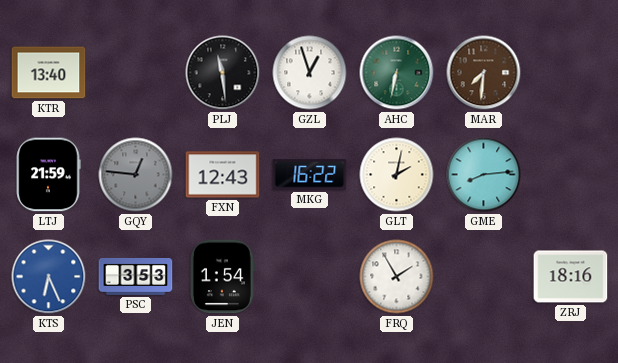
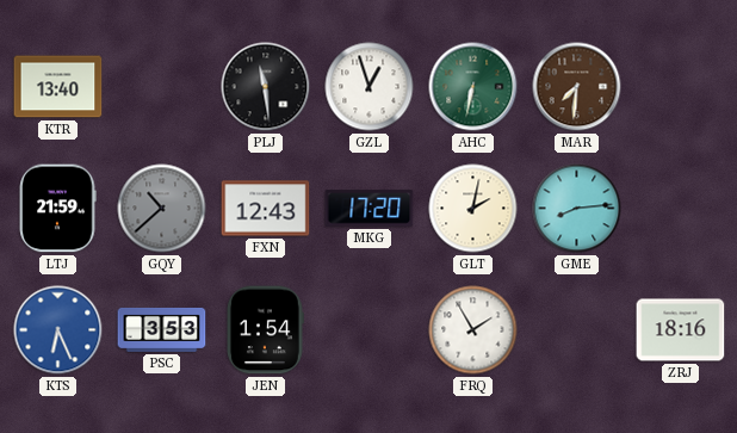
GQY: 12:46 -> 10:38
MKG: 16:22 -> 17:20
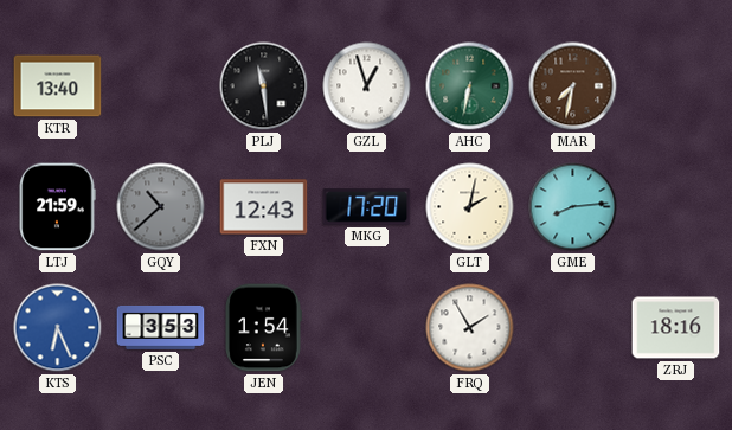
MAR: 7:31 -> 7:32
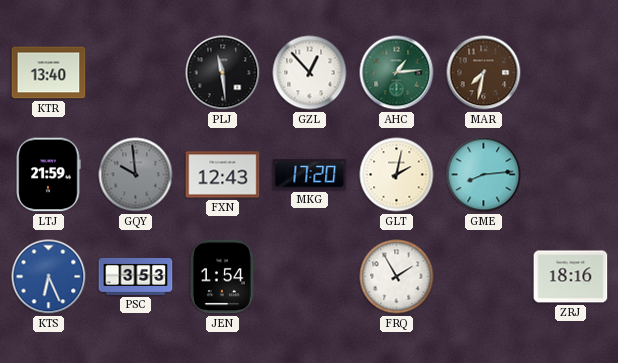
GZL: 12:57 -> 12:53
AHC: 6:32 -> 1:14
GQY: 10:38 -> 9:59
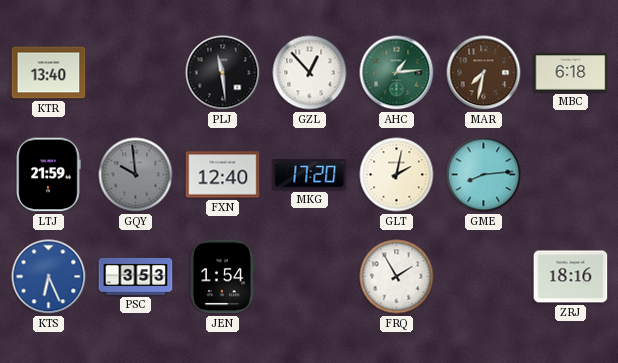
MBC: none -> 6:18
FXN: 12:43 -> 12:40
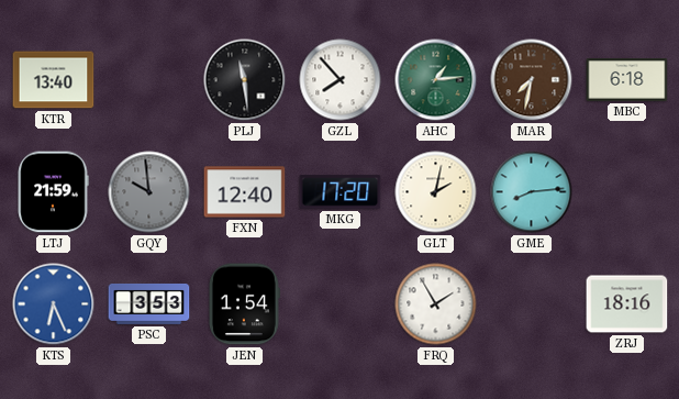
GZL: 12:53 -> 7:53
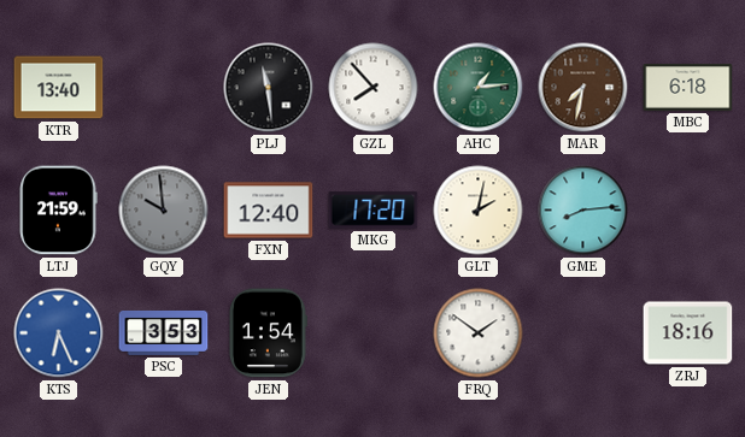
FRQ: 1:55 -> 1:51
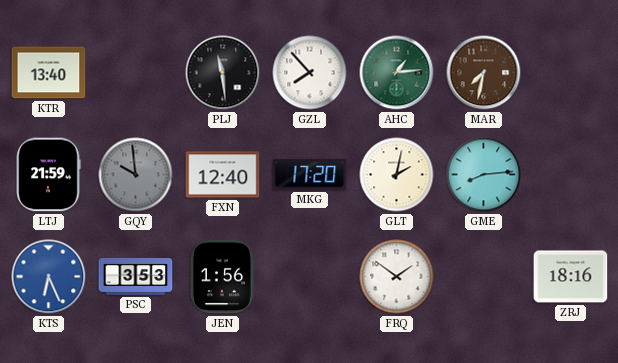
MBC: 6:18 -> none
JEN: 1:54 -> 1:56
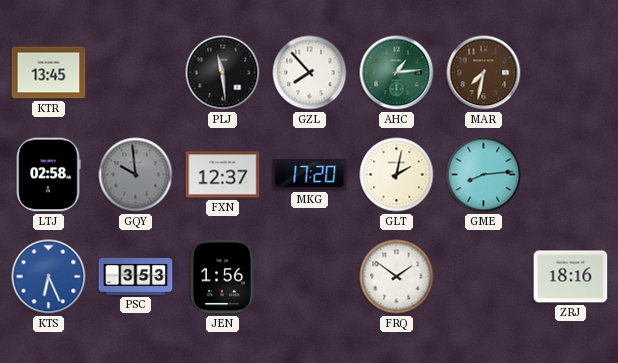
KTR: 13:40 -> 13:45
LTJ: 21:59 -> 02:58
FXN: 12:40 -> 12:37
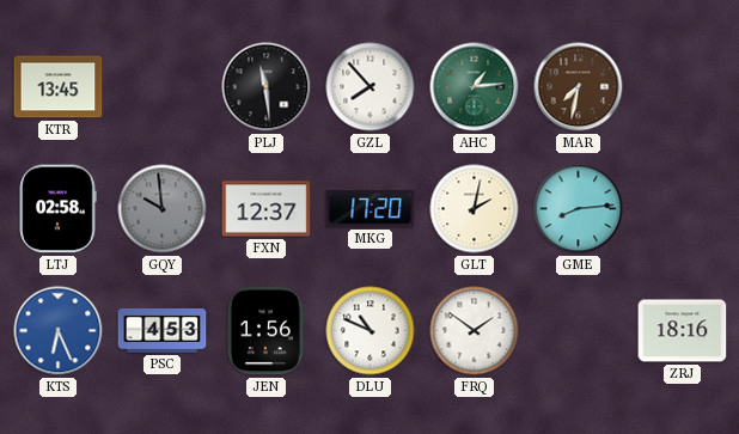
PSC: 3:53 -> 4:53
DLU: none -> 10:49
